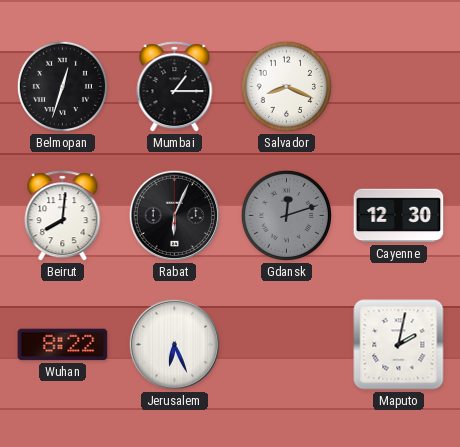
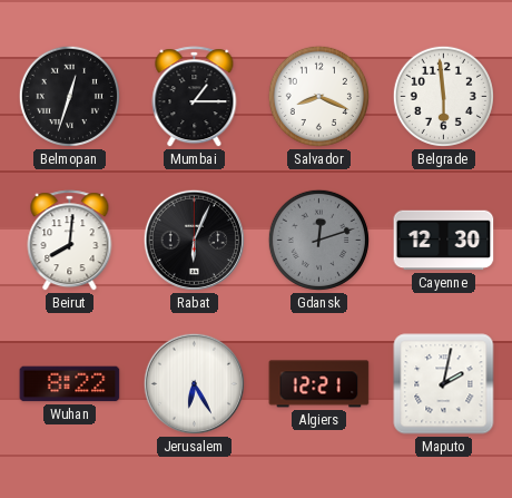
Belgrade: none -> 5:59
Jerusalem: 6:26 -> 6:25
Algiers: none -> 12:21
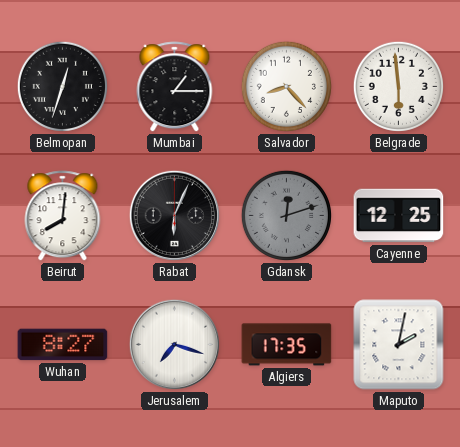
Salvador: 8:19 -> 8:23
Cayenne: 12:30 -> 12:25
Wuhan: 8:22 -> 8:27
Jerusalem: 6:25 -> 7:18
Algiers: 12:21 -> 17:35
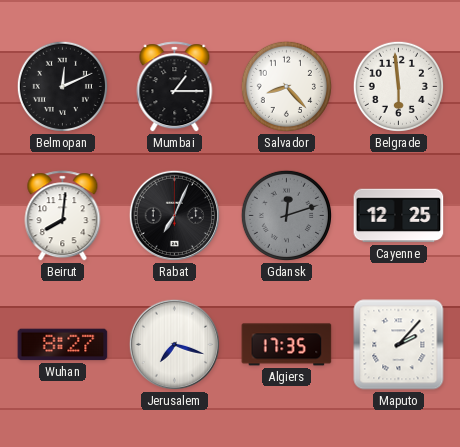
Belmopan: 12:33 -> 12:11
Rabat: 6:04 -> 7:04
Maputo: 2:02 -> 2:07
